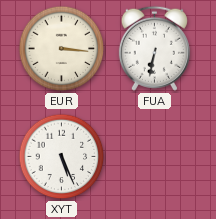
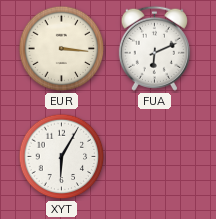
FUA: 6:32 -> 6:11
XYT: 5:26 -> 6:05
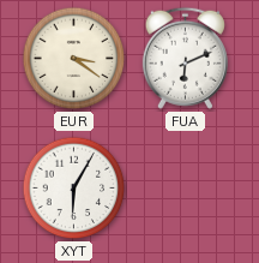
EUR: 3:16 -> 3:21
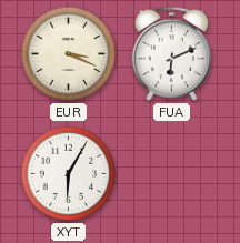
EUR: 3:21 -> 3:19
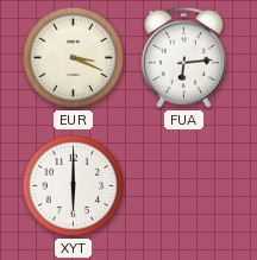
FUA: 6:11 -> 6:14
XYT: 6:05 -> 6:00
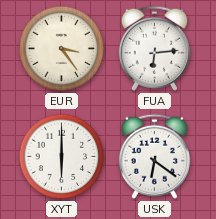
EUR: 3:19 -> 3:24
USK: none -> 6:21
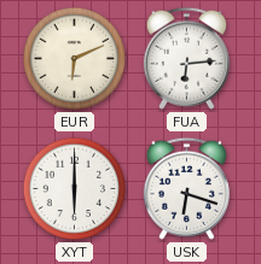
EUR: 3:24 -> 6:11
USK: 6:21 -> 6:18
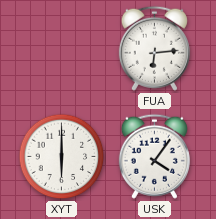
EUR: 6:11 -> none
USK: 6:18 -> 4:06
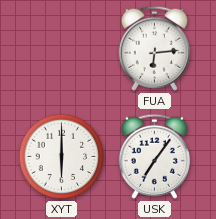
USK: 4:06 -> 7:06
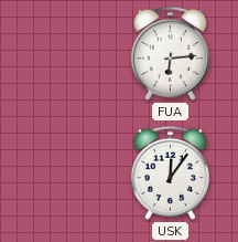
XYT: 6:00 -> none
USK: 7:06 -> 12:06
